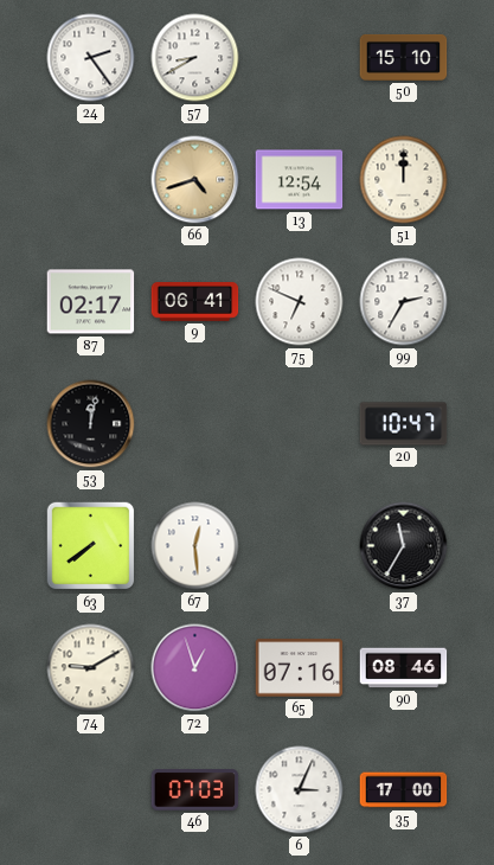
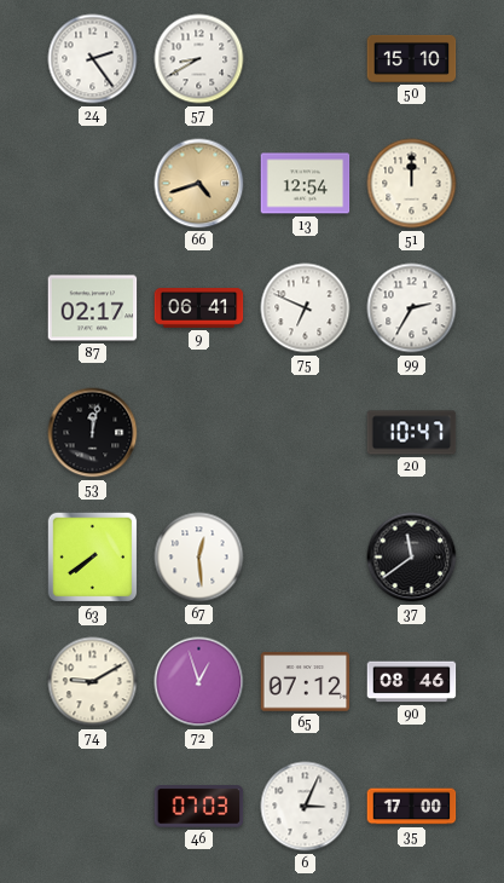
37: 11:35 -> 11:39
65: 07:16 -> 07:12
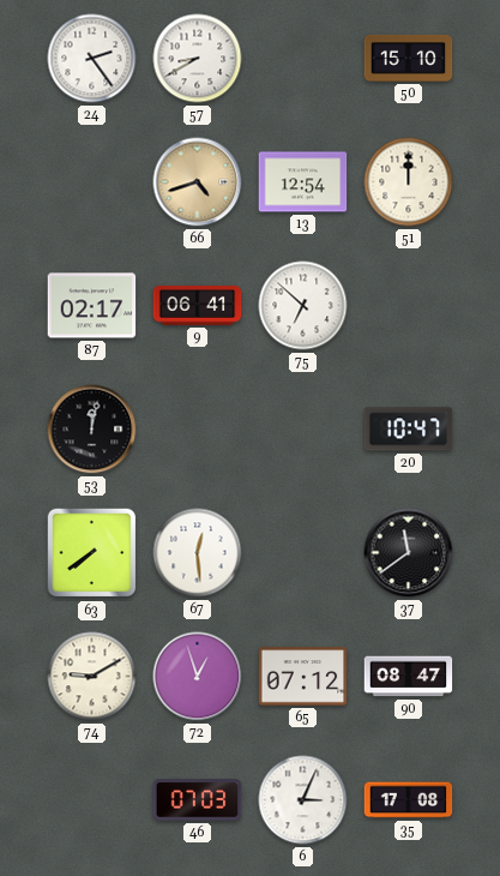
75: 6:49 -> 6:52
99: 2:35 -> none
90: 08:46 -> 08:47
35: 17:00 -> 17:08
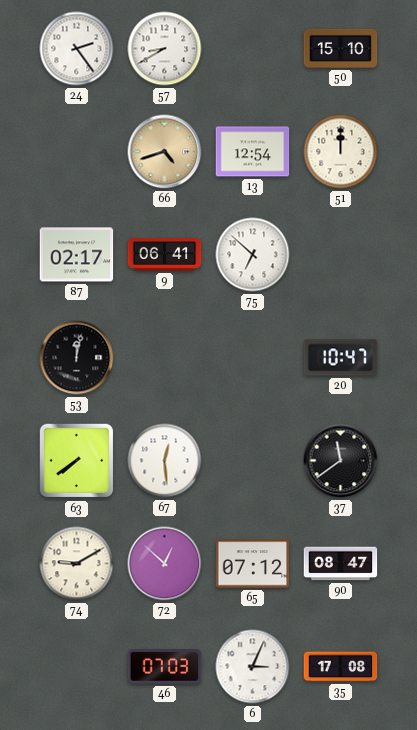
72: 12:57 -> 12:52
